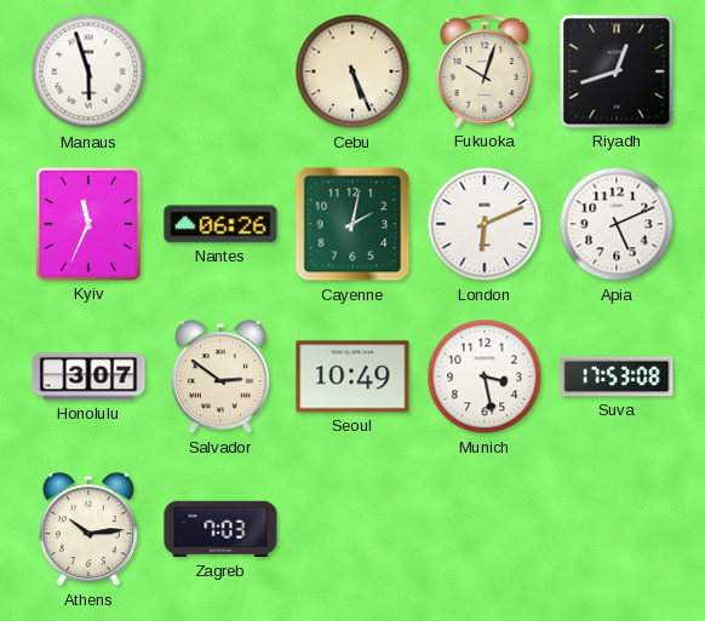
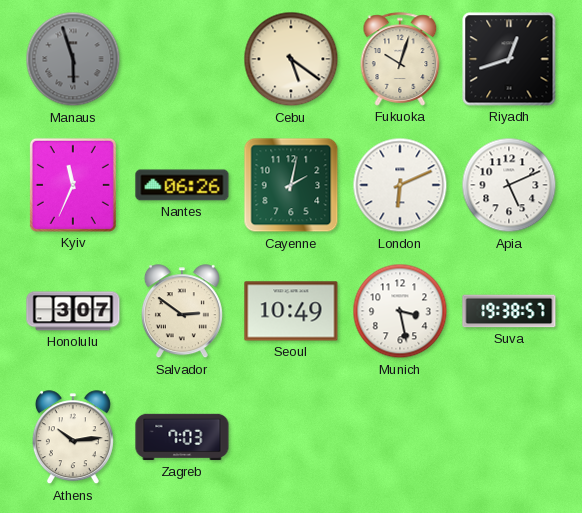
Manaus dial: white -> grey
Cebu: 5:26 -> 5:21
Suva: 17:53 -> 19:38
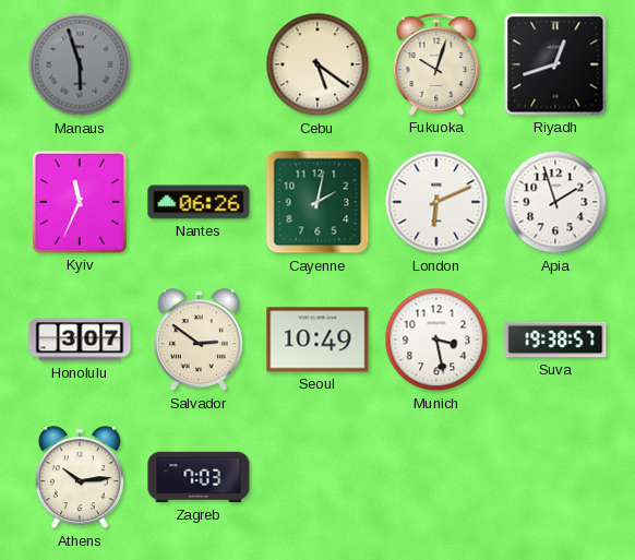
Apia: 5:11 -> 1:57
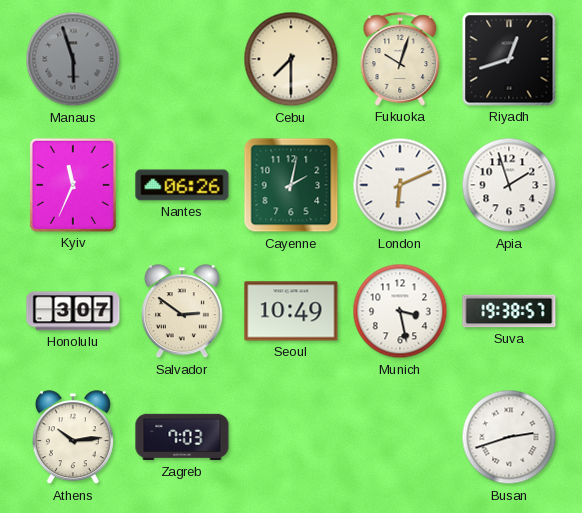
Cebu: 5:21 -> 7:30
Busan: none -> 2:42
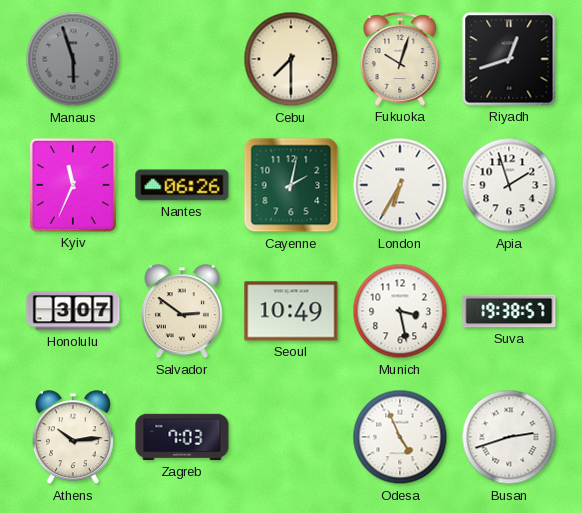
London: 6:11 -> 6:35
Odesa: none -> 4:56
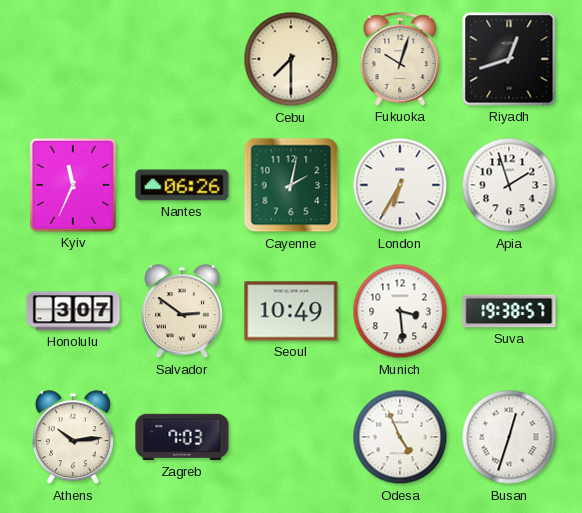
Manaus: 5:57 -> none
Munich: 3:28 -> 3:29
Busan: 2:42 -> 12:33
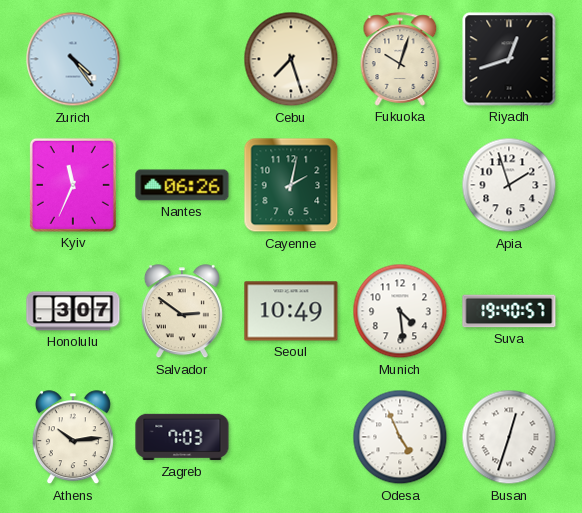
Zurich: none -> 4:24
Cebu: 7:30 -> 7:27
London: 6:35 -> none
Munich: 3:29 -> 4:29
Suva: 19:38 -> 19:40
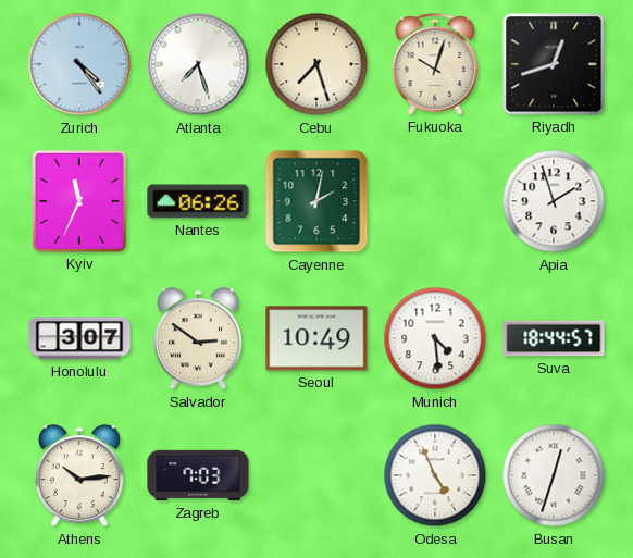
Atlanta: none -> 7:27
Suva: 19:40 -> 18:44
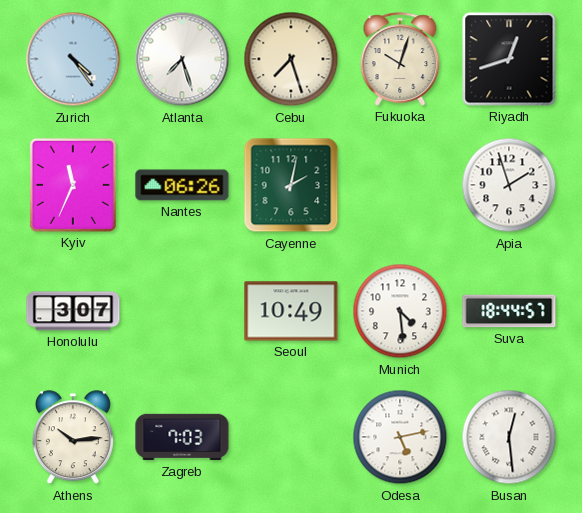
Salvador: 2:51 -> none
Odesa: 4:56 -> 5:13
Busan: 12:33 -> 12:29
